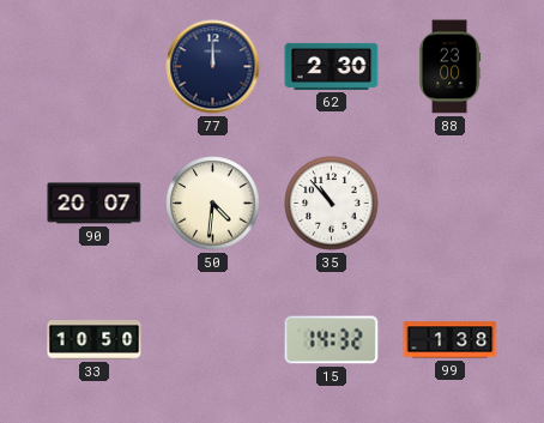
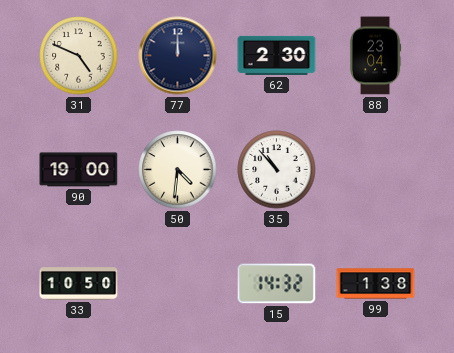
31: none -> 4:49
88: 23:00 -> 23:04
90: 20:07 -> 19:00
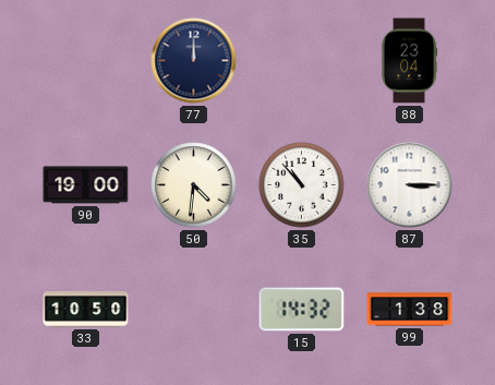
31: 4:49 -> none
62: 2:30 -> none
87: none -> 3:15
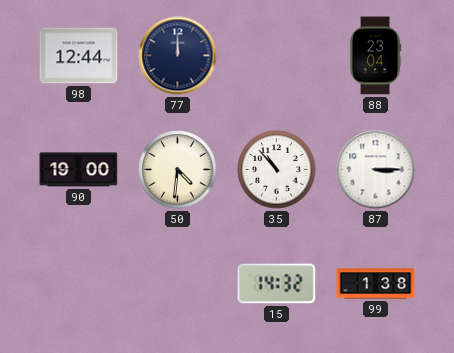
98: none -> 12:44
33: 10:50 -> none
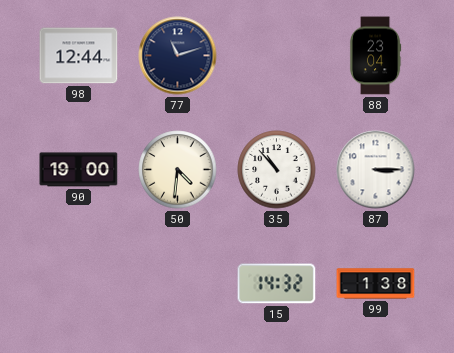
77: 12:00 -> 11:12
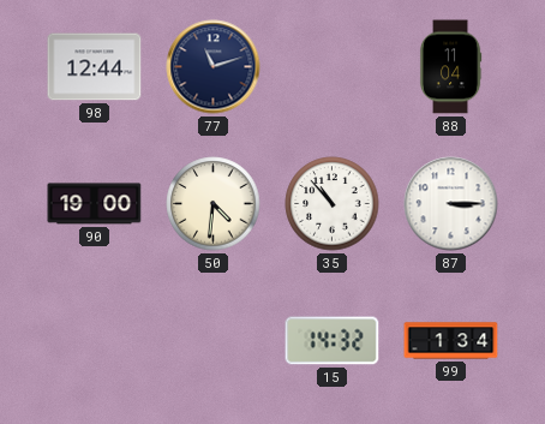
88: 23:04 -> 11:04
99: 1:38 -> 1:34
